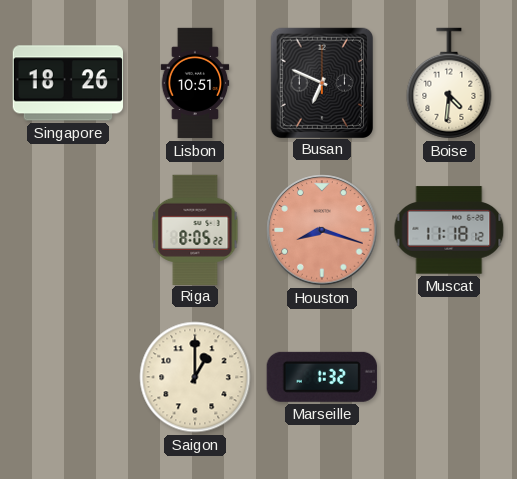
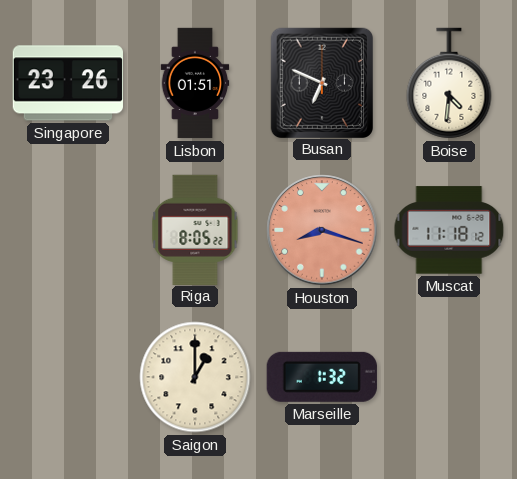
Singapore: 18:26 -> 23:26
Lisbon: 10:51 -> 01:51
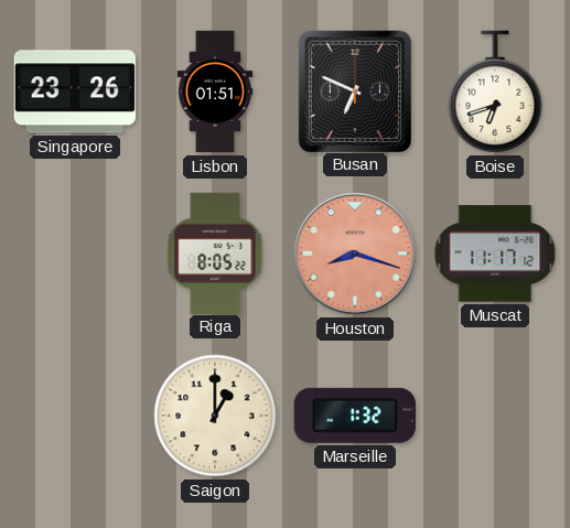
Boise: 4:31 -> 6:42
Muscat: 11:18 -> 11:17
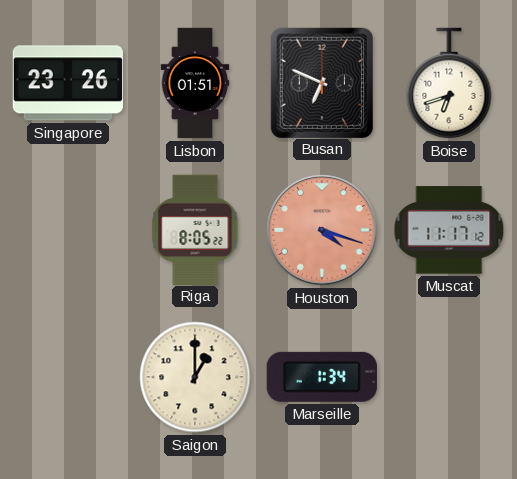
Houston: 8:18 -> 4:18
Marseille: 1:32 -> 1:34
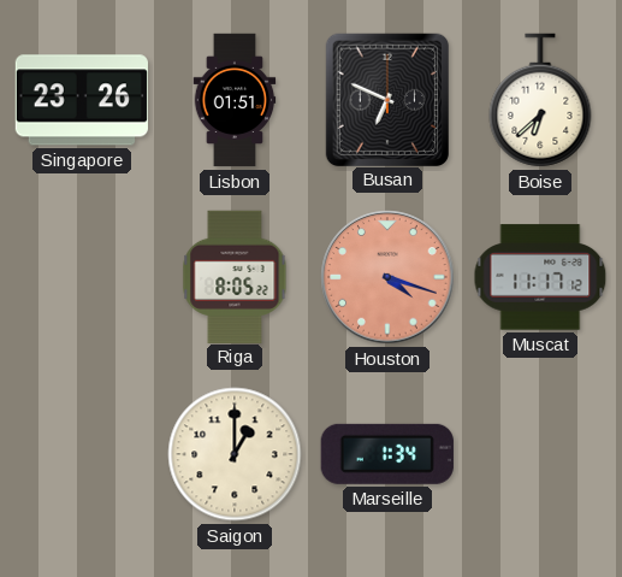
Boise: 6:42 -> 6:38
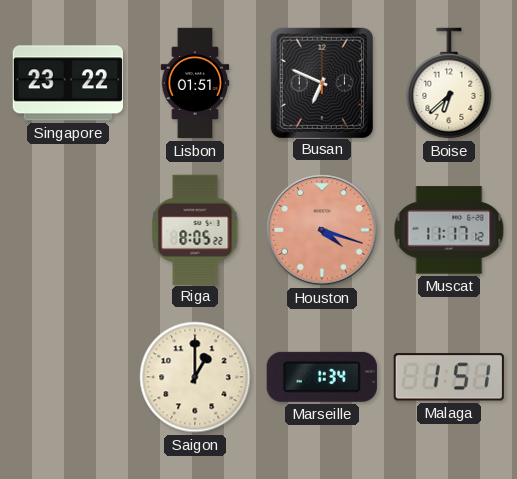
Singapore: 23:26 -> 23:22
Malaga: none -> 1:51
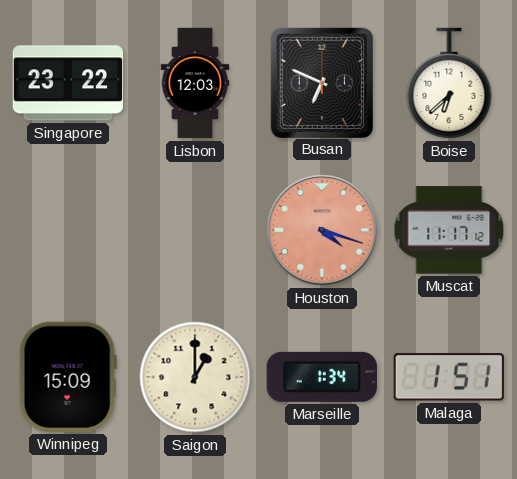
Lisbon: 01:51 -> 12:03
Riga: 8:05 -> none
Winnipeg: none -> 15:09
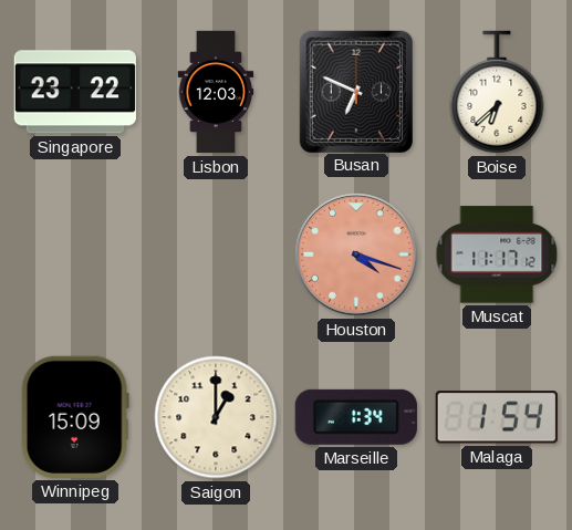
Malaga: 1:51 -> 1:54
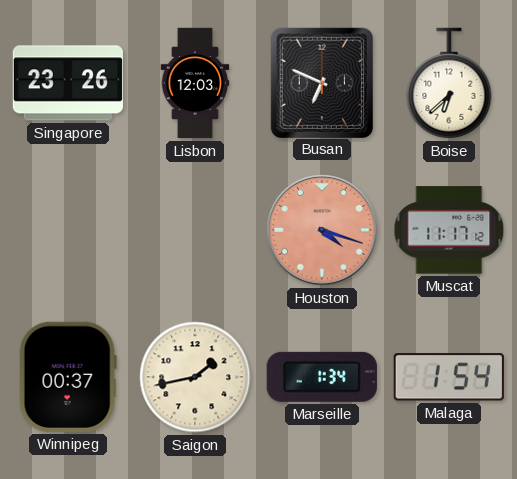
Singapore: 23:22 -> 23:26
Winnipeg: 15:09 -> 00:37
Saigon: 1:00 -> 1:43
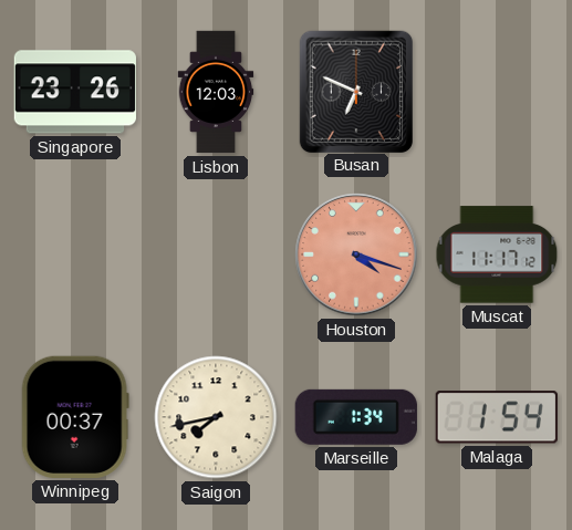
Boise: 6:38 -> none
Saigon: 1:43 -> 7:43
